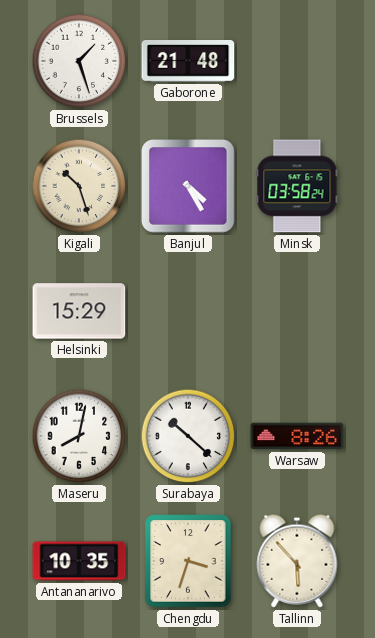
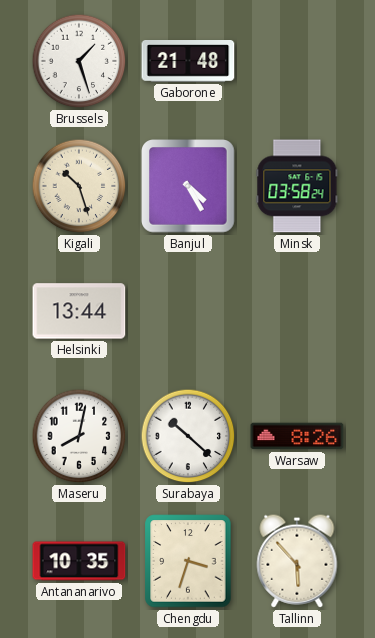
Helsinki: 15:29 -> 13:44
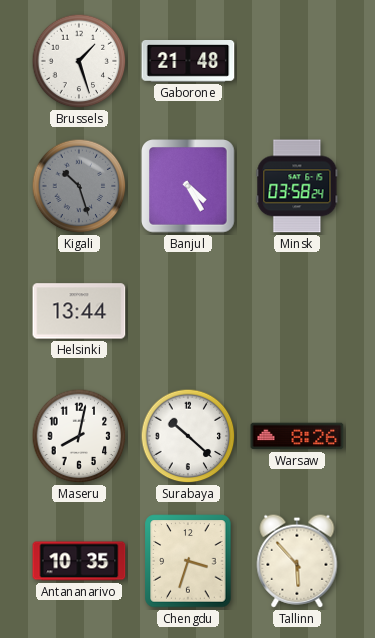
Kigali dial: cream -> grey
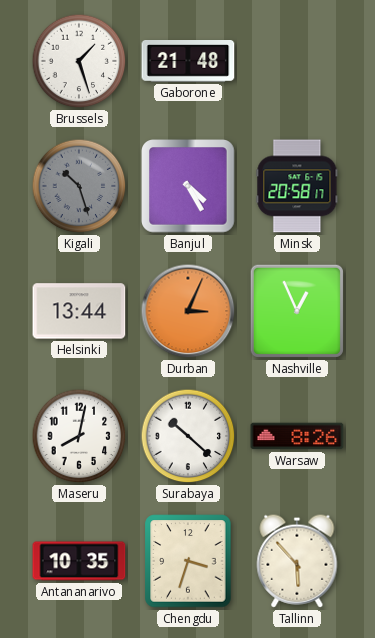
Minsk: 03:58 -> 20:58
Durban: none -> 3:04
Nashville: none -> 12:56
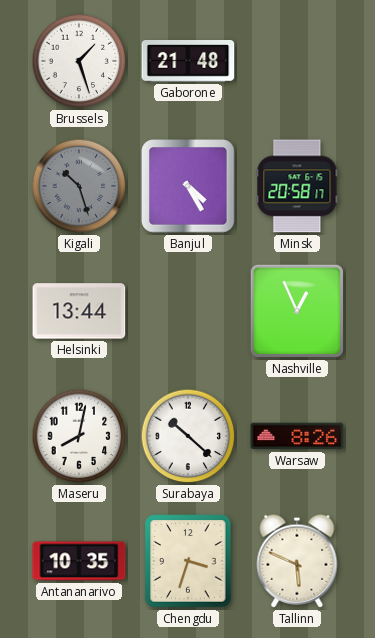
Durban: 3:04 -> none
Tallinn: 5:53 -> 5:49
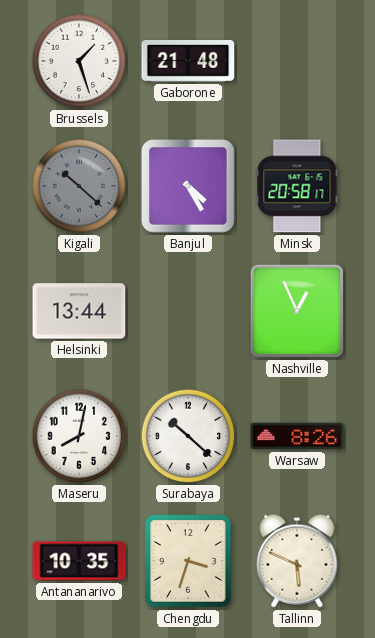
Kigali: 10:27 -> 10:22
